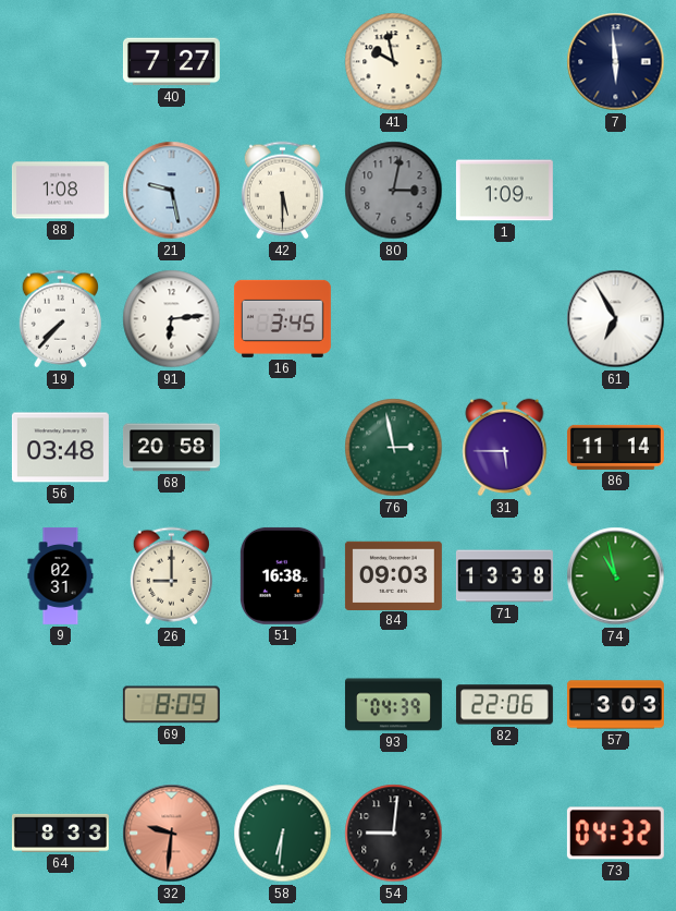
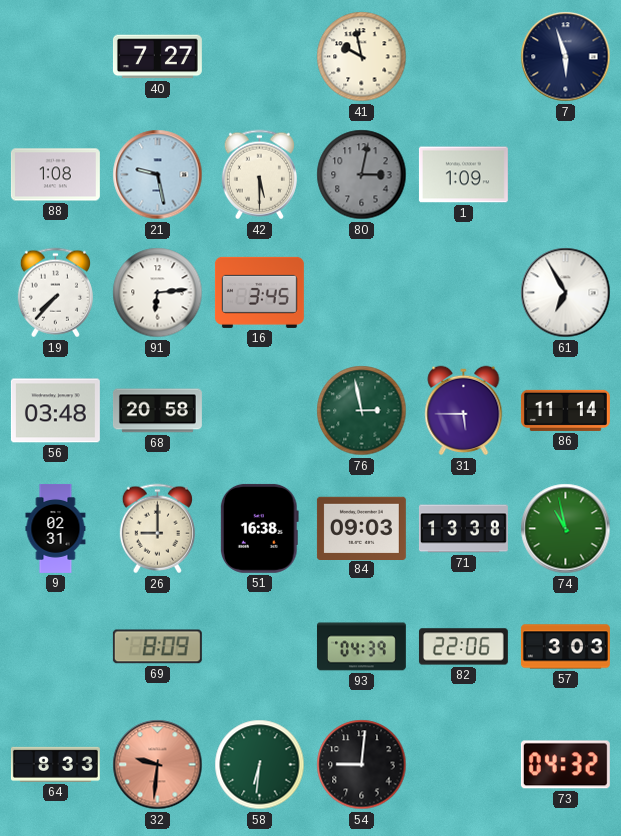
7: 5:59 -> 5:57
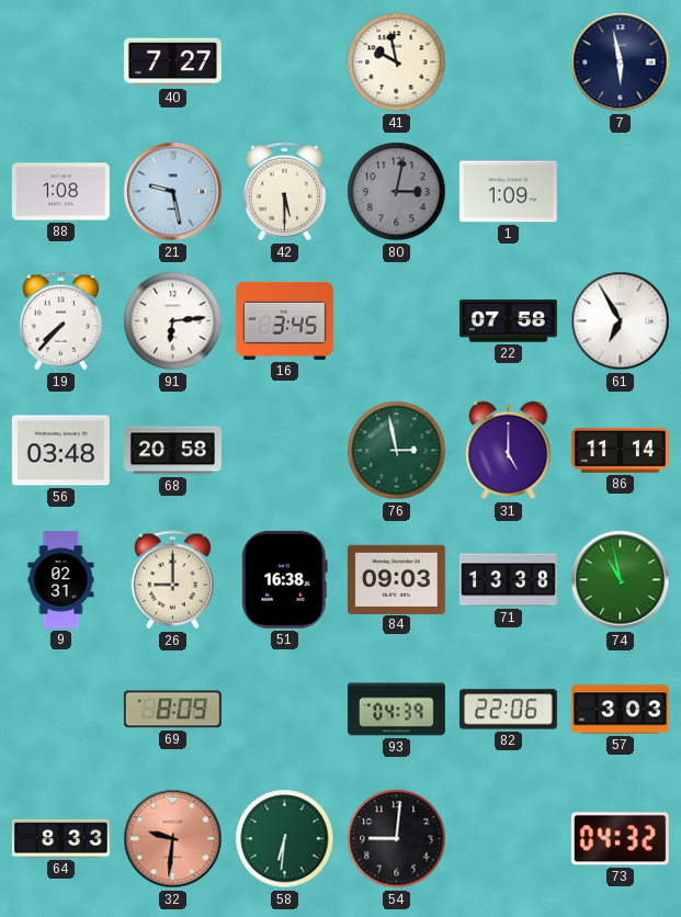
7: 5:57 -> 5:58
22: none -> 07:58
31: 5:45 -> 5:00
